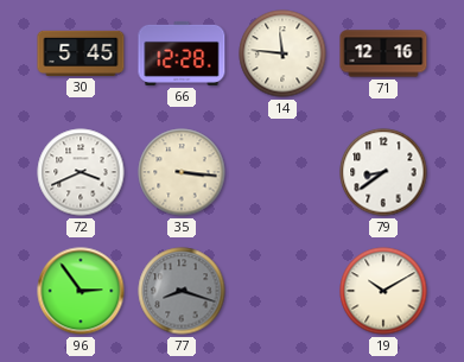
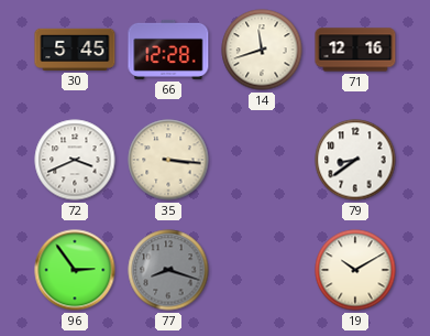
14: 11:46 -> 11:42
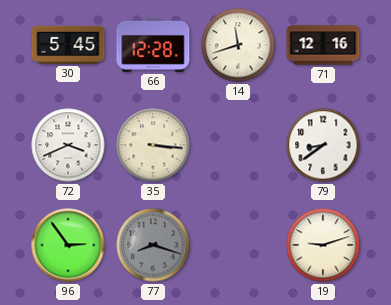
19: 10:10 -> 9:12
